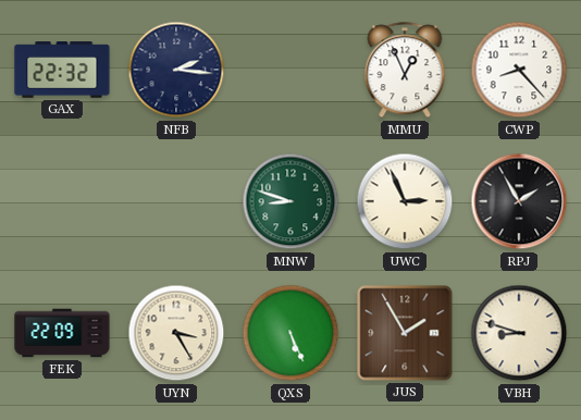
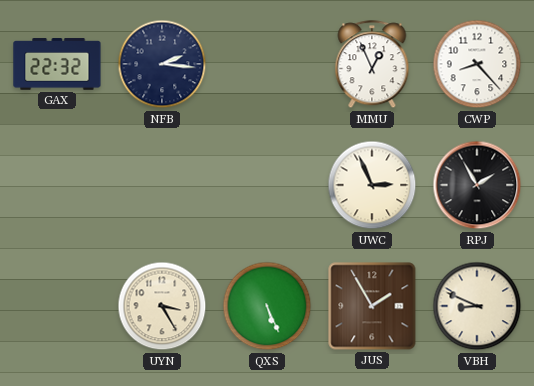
MNW: 8:48 -> none
FEK: 22:09 -> none
VBH: 8:48 -> 8:49
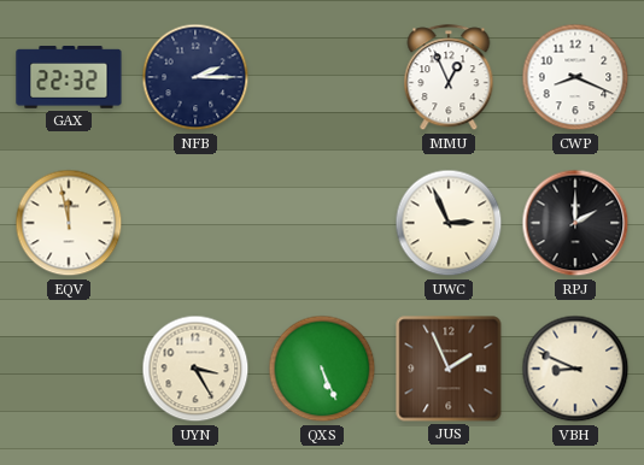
NFB: 2:16 -> 2:15
CWP: 8:23 -> 8:19
EQV: none -> 11:58
RPJ: 1:55 -> 2:00
JUS: 1:55 -> 1:56
